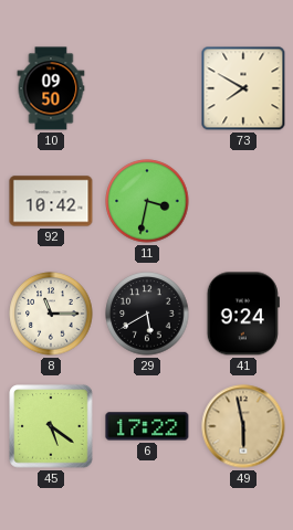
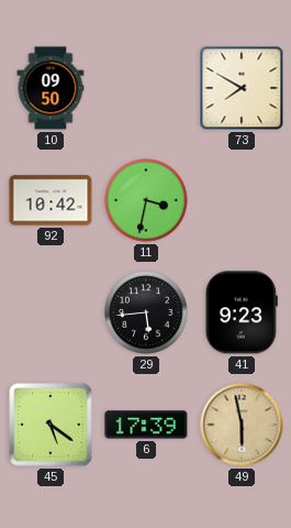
8: 11:15 -> none
29: 5:40 -> 5:44
41: 9:24 -> 9:23
6: 17:22 -> 17:39
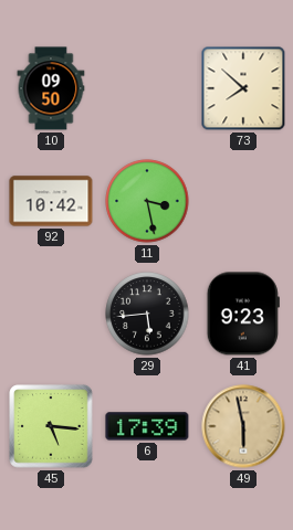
73: 7:50 -> 7:52
11: 3:32 -> 3:28
45: 5:21 -> 5:16
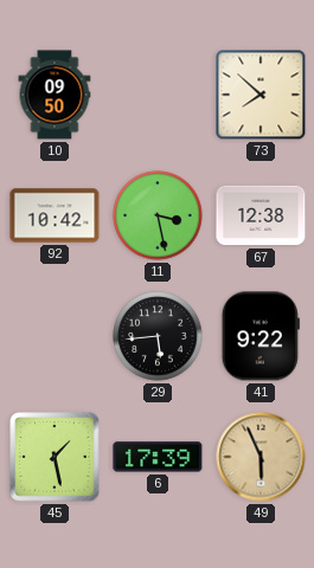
67: none -> 12:38
41: 9:23 -> 9:22
45: 5:16 -> 1:28
49: 5:58 -> 5:56
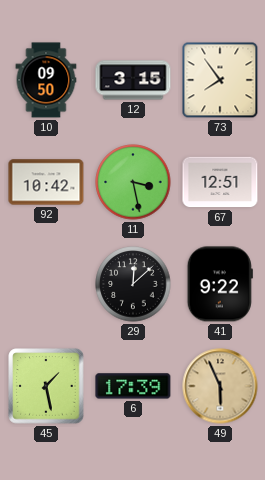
12: none -> 3:15
73: 7:52 -> 7:54
67: 12:38 -> 12:51
29: 5:44 -> 12:08
